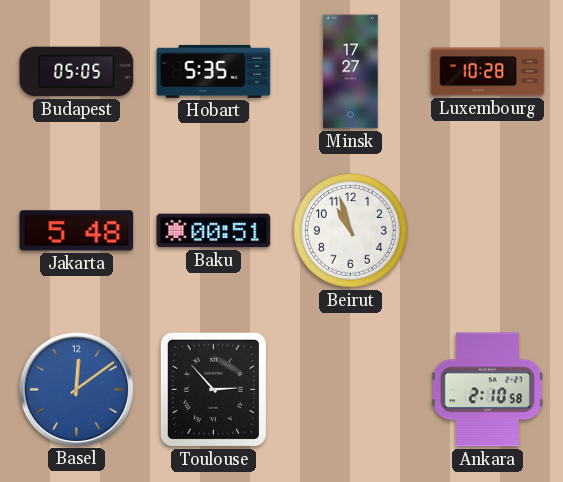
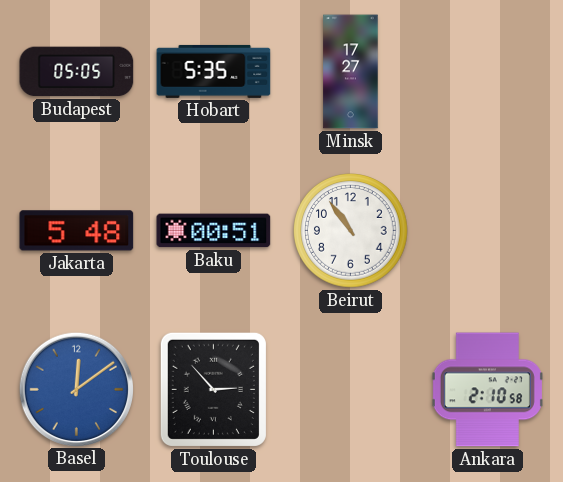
Luxembourg: 10:28 -> none
Beirut: 10:57 -> 10:54
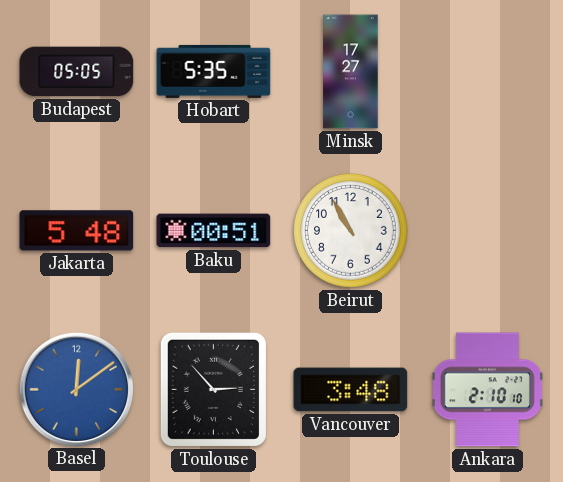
Beirut: 10:54 -> 10:55
Vancouver: none -> 3:48
Ankara: 2:10:58 -> 2:10:10
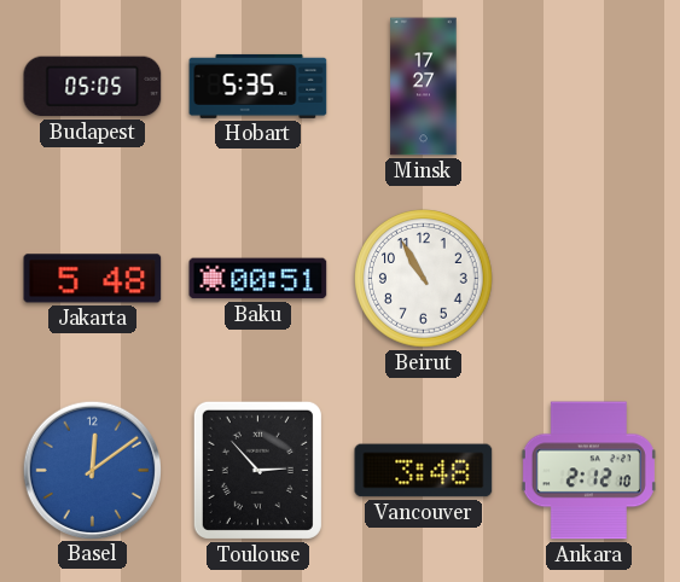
Ankara: 2:10 -> 2:12
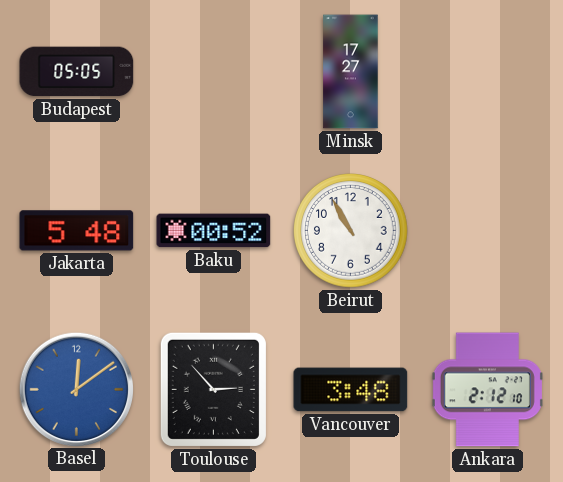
Hobart: 5:35 -> none
Baku: 00:51 -> 00:52
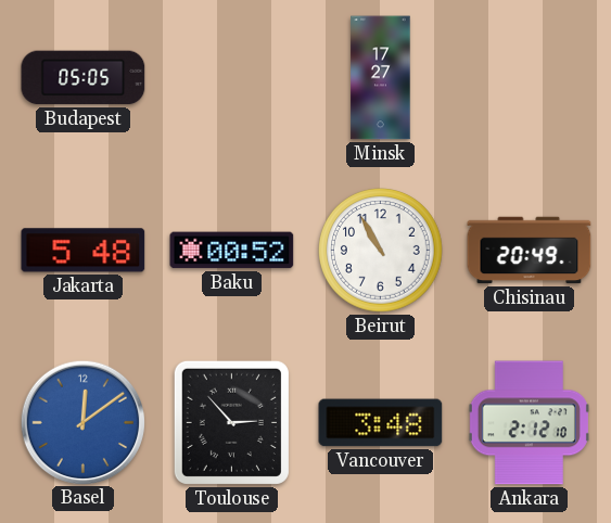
Chisinau: none -> 20:49
